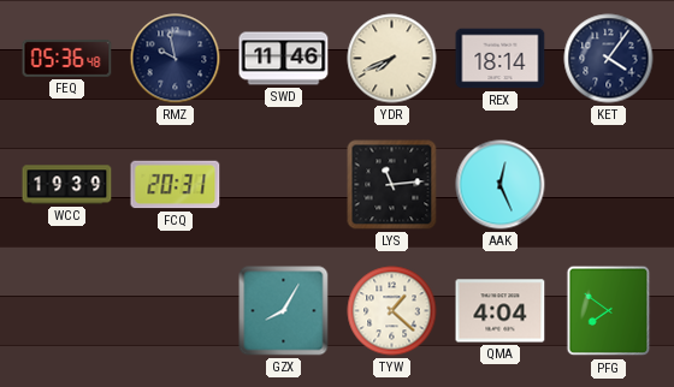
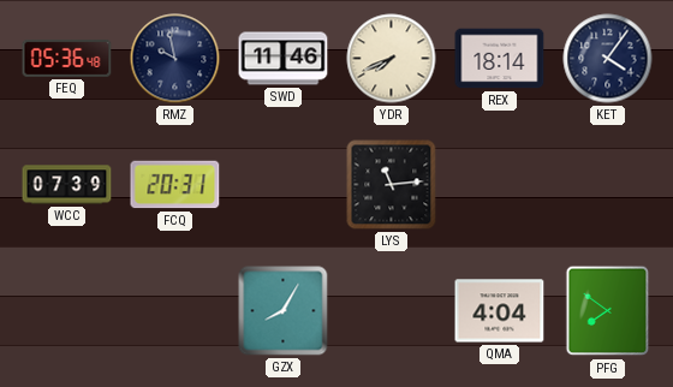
WCC: 19:39 -> 07:39
AAK: 12:26 -> none
TYW: 1:22 -> none
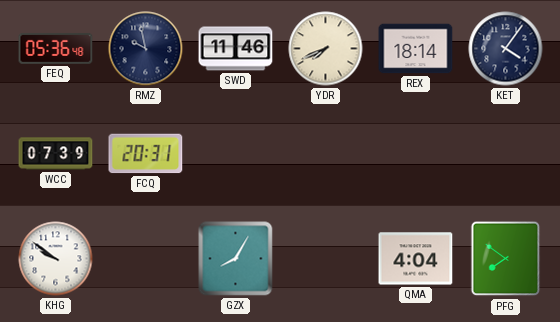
LYS: 11:14 -> none
KHG: none -> 9:51
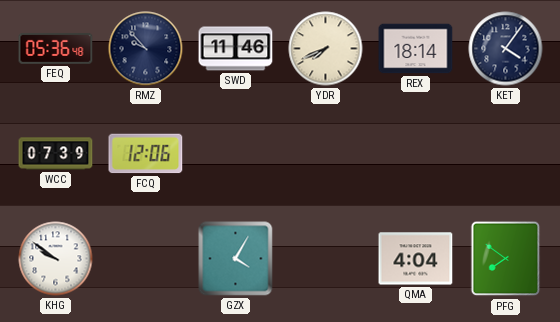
RMZ: 9:58 -> 9:53
FCQ: 20:31 -> 12:06
GZX: 8:05 -> 4:05
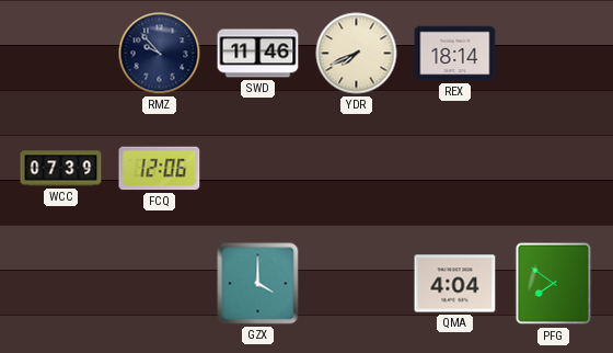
FEQ: 05:36 -> none
KET: 4:06 -> none
KHG: 9:51 -> none
GZX: 4:05 -> 4:00
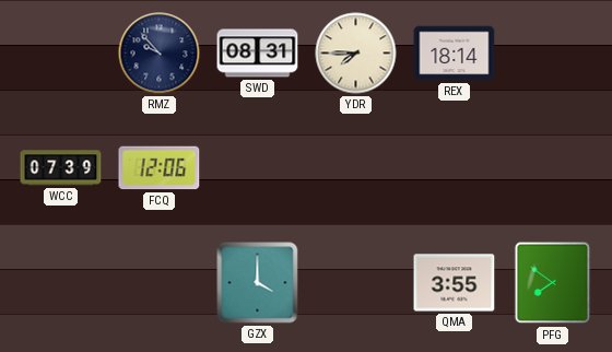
SWD: 11:46 -> 08:31
YDR: 7:41 -> 7:45
QMA: 4:04 -> 3:55
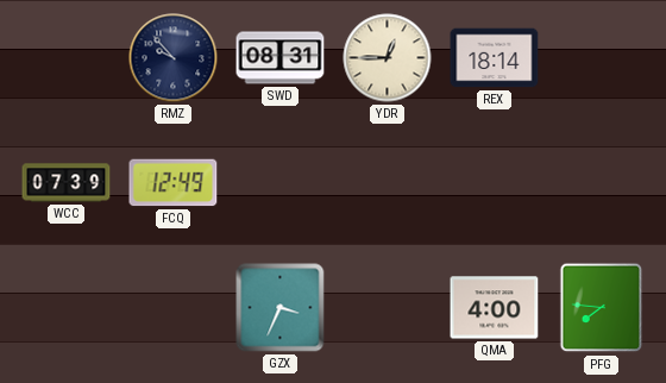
YDR: 7:45 -> 12:45
FCQ: 12:06 -> 12:49
GZX: 4:00 -> 3:34
QMA: 3:55 -> 4:00
PFG: 7:51 -> 7:46
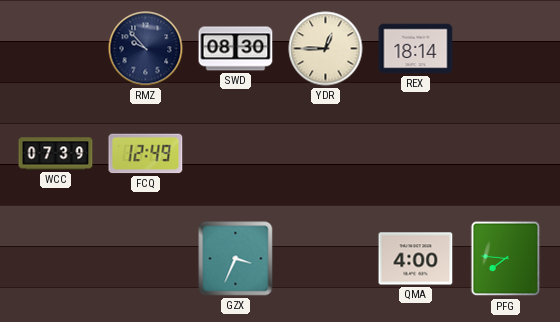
SWD: 08:31 -> 08:30
